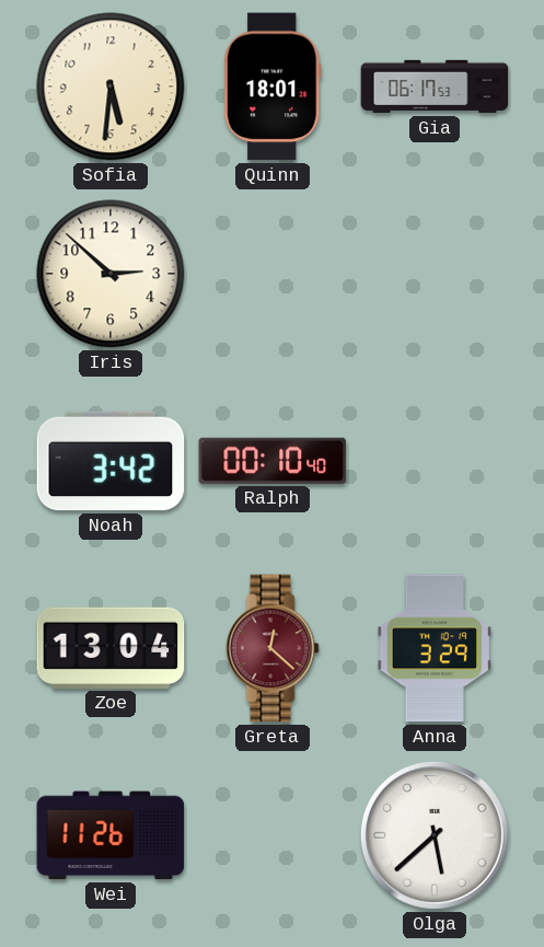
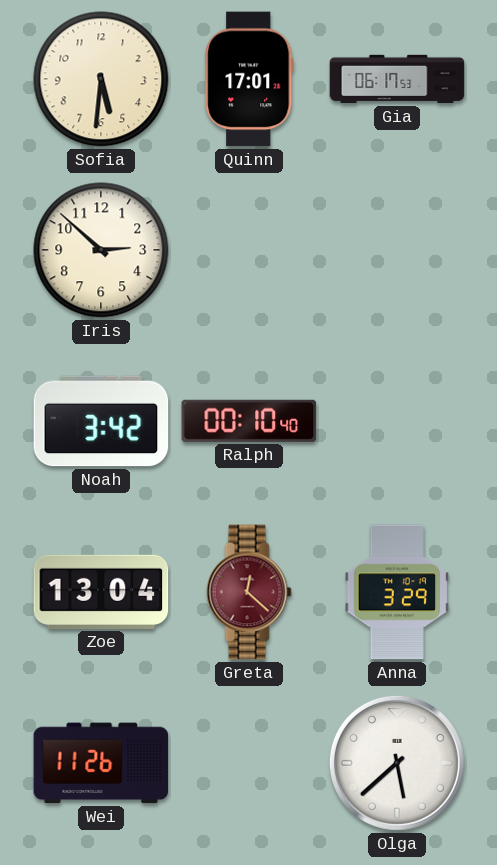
Quinn: 18:01 -> 17:01
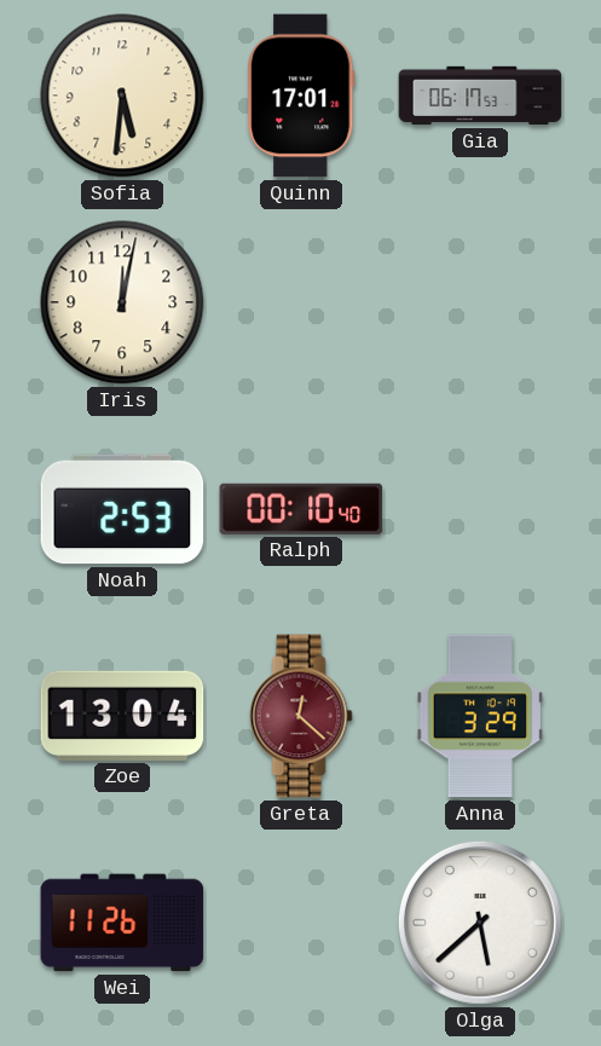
Iris: 2:52 -> 12:02
Noah: 3:42 -> 2:53
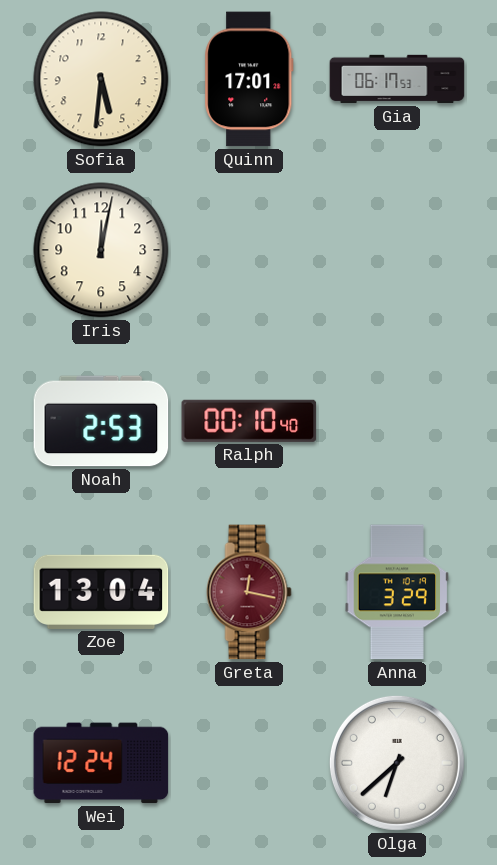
Greta: 12:22 -> 12:17
Wei: 11:26 -> 12:24
Olga: 5:38 -> 6:38
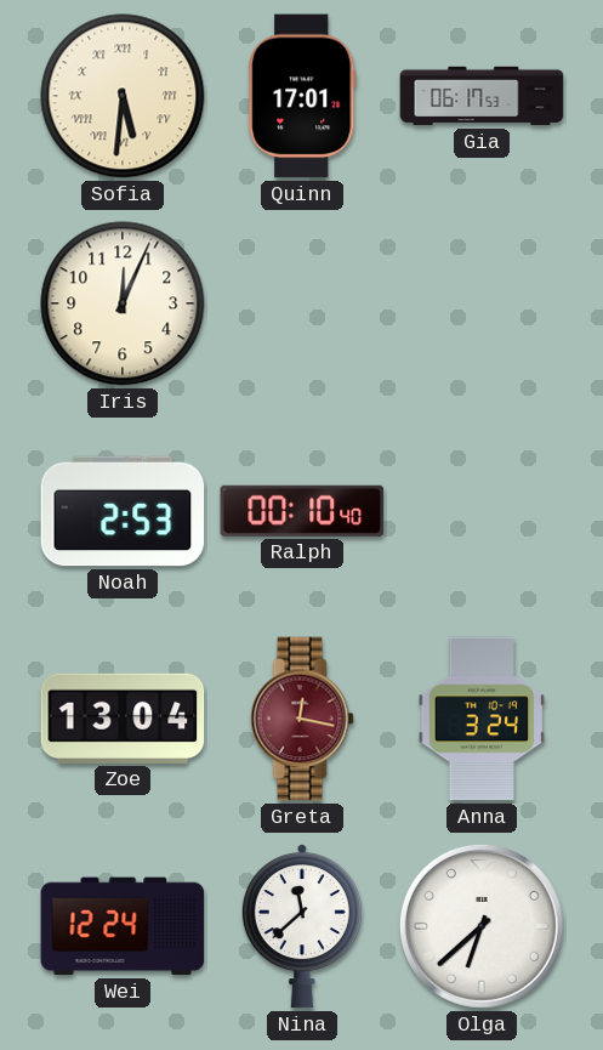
Sofia numerals: Arabic -> Roman
Iris: 12:02 -> 12:04
Anna: 3:29 -> 3:24
Nina: none -> 11:38
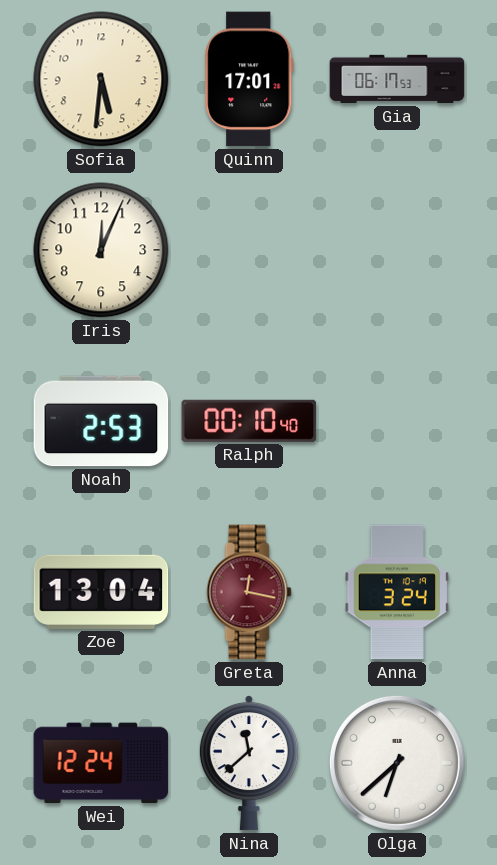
Sofia numerals: Roman -> Arabic
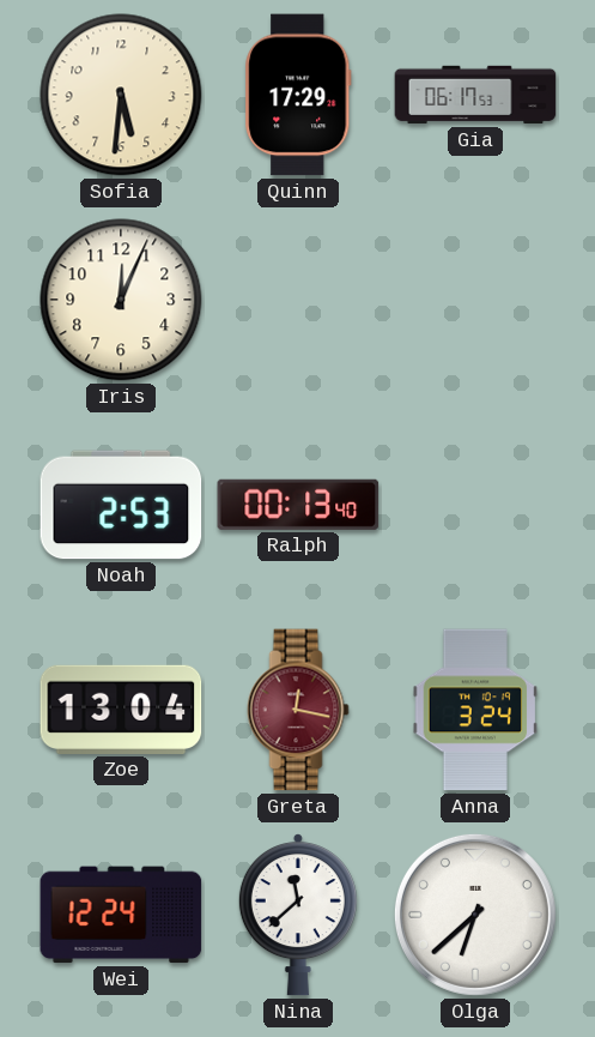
Quinn: 17:01 -> 17:29
Ralph: 00:10 -> 00:13
